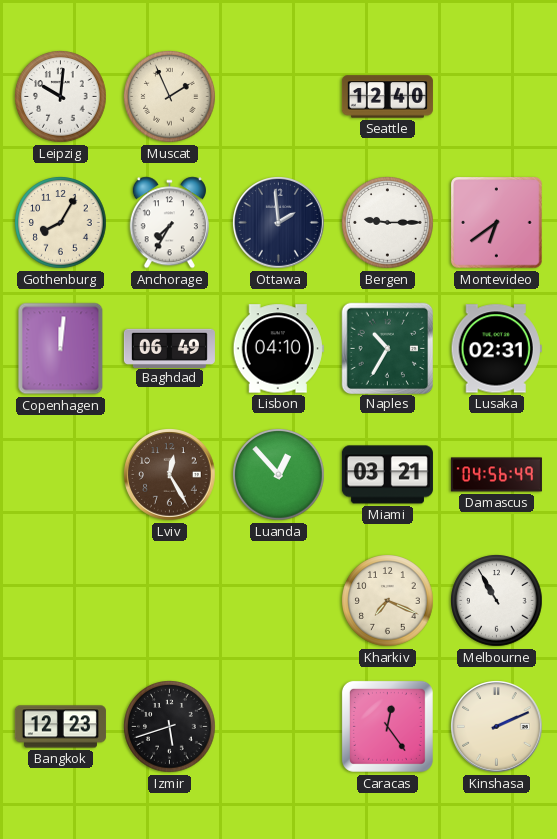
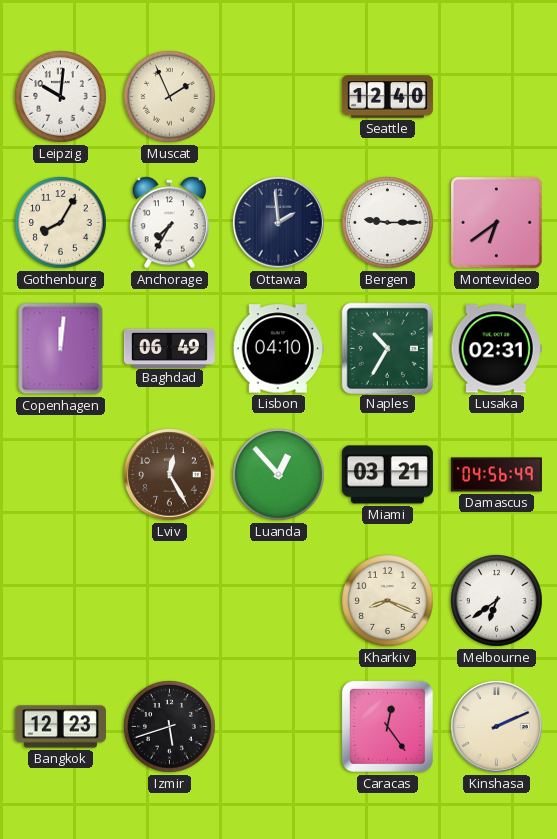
Kharkiv: 7:19 -> 8:19
Melbourne: 10:55 -> 6:39
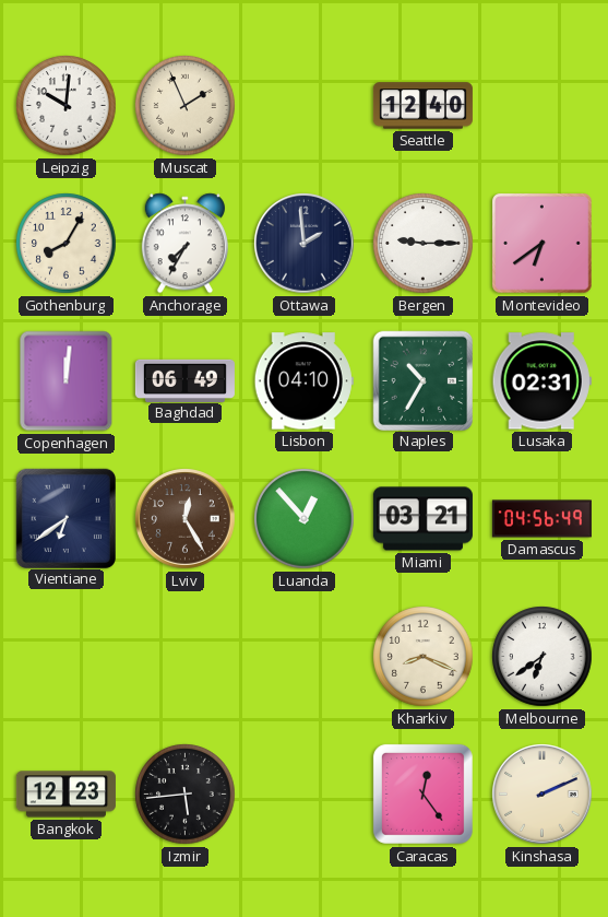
Vientiane: none -> 6:39
Izmir: 5:42 -> 5:44
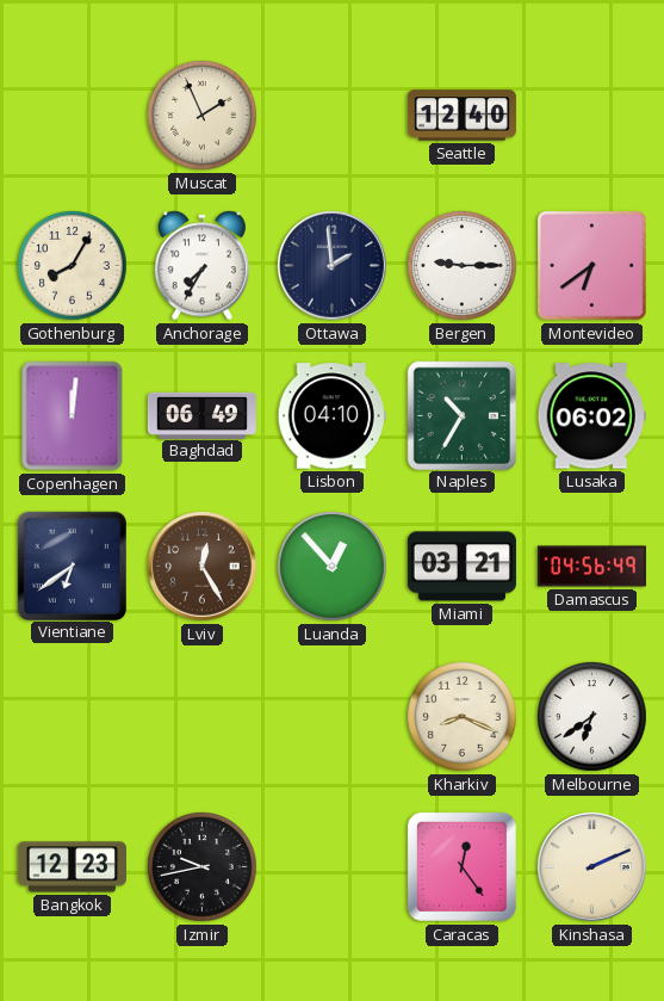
Leipzig: 10:01 -> none
Lusaka: 02:31 -> 06:02
Izmir: 5:44 -> 9:43
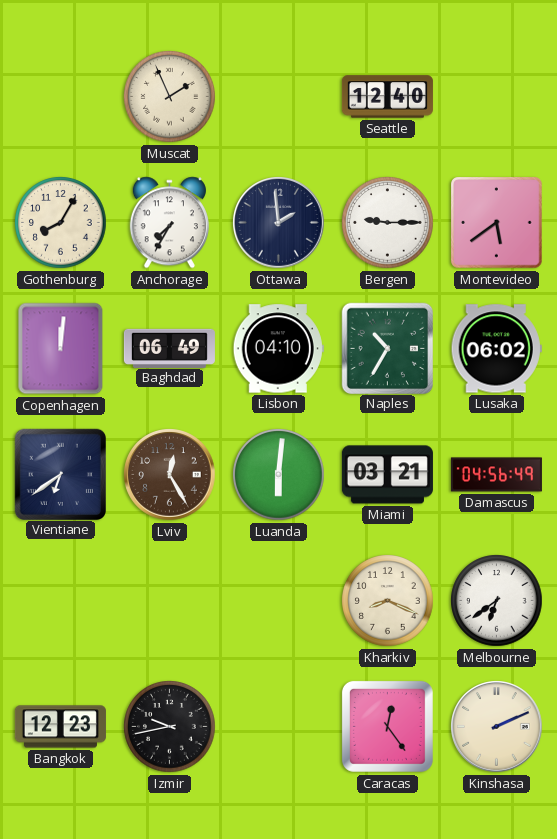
Montevideo: 6:39 -> 5:39
Luanda: 12:53 -> 6:01
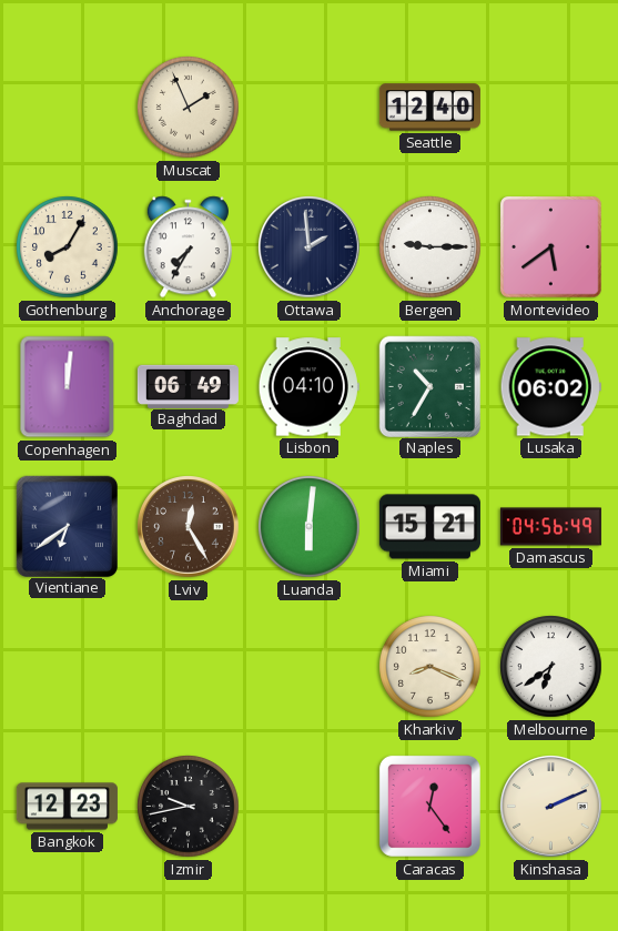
Miami: 03:21 -> 15:21
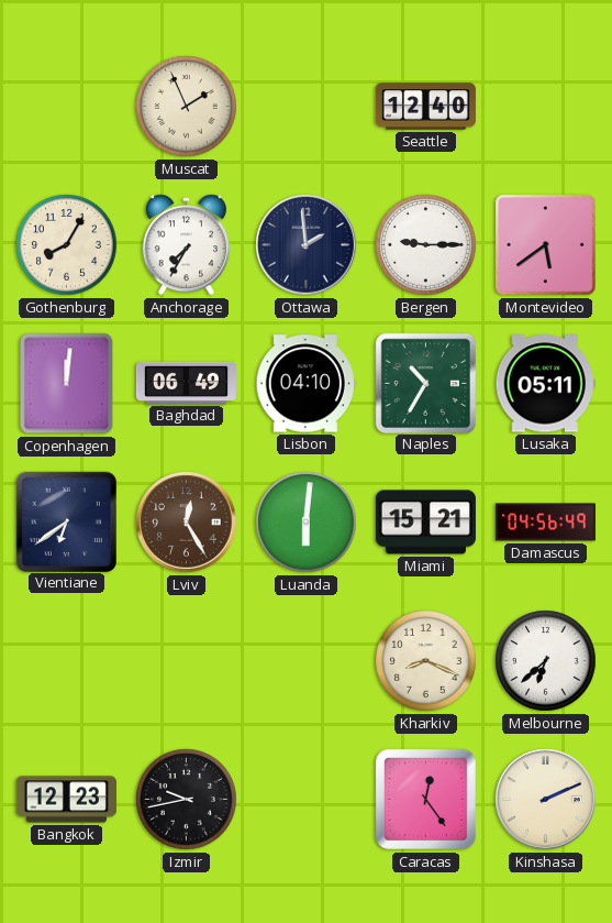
Lusaka: 06:02 -> 05:11
Melbourne: 6:39 -> 6:38
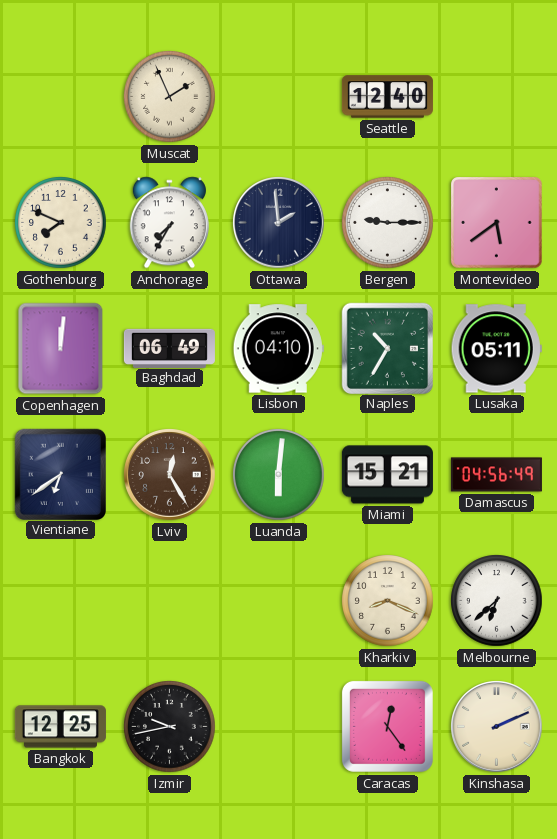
Gothenburg: 8:05 -> 7:49
Bangkok: 12:23 -> 12:25
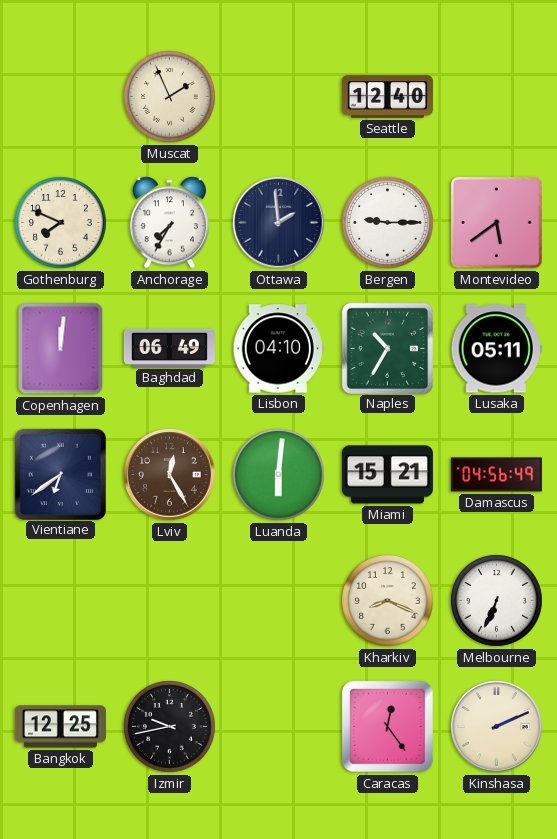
Melbourne: 6:38 -> 6:34
